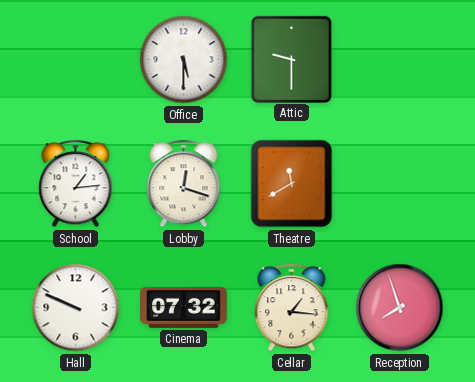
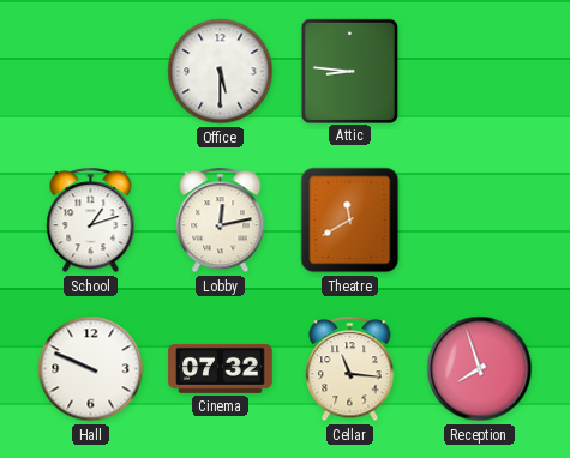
Attic: 9:30 -> 8:46
School: 1:14 -> 1:12
Lobby: 12:18 -> 12:13
Cellar: 1:16 -> 11:16
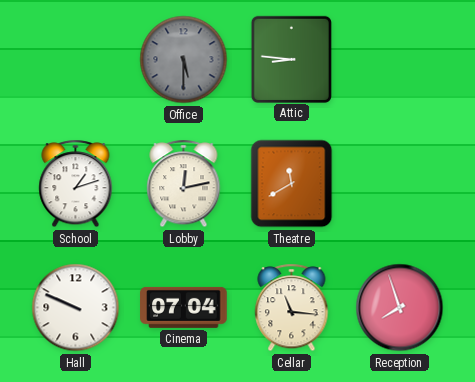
Office dial: white -> grey
Cinema: 07:32 -> 07:04
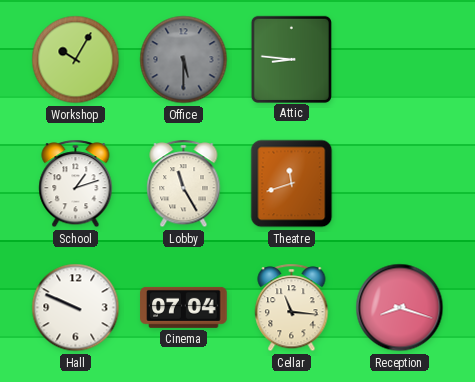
Workshop: none -> 10:05
Lobby: 12:13 -> 11:25
Theatre: 11:40 -> 11:42
Reception: 7:57 -> 8:18
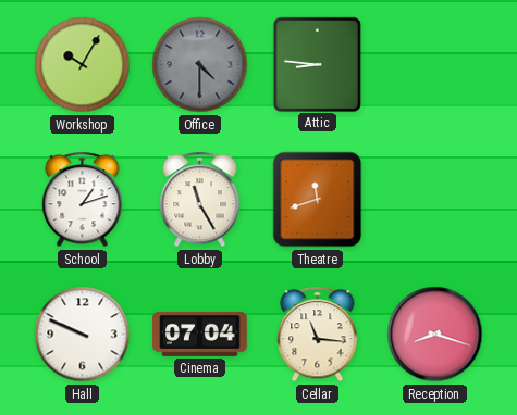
Office: 5:30 -> 4:30
